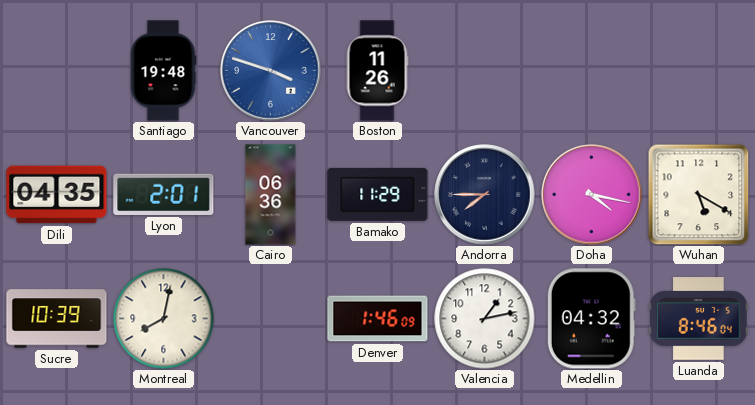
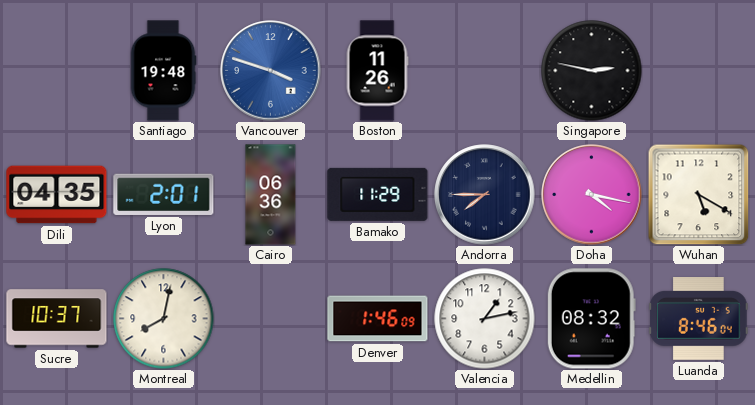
Singapore: none -> 2:47
Sucre: 10:39 -> 10:37
Medellin: 04:32 -> 08:32
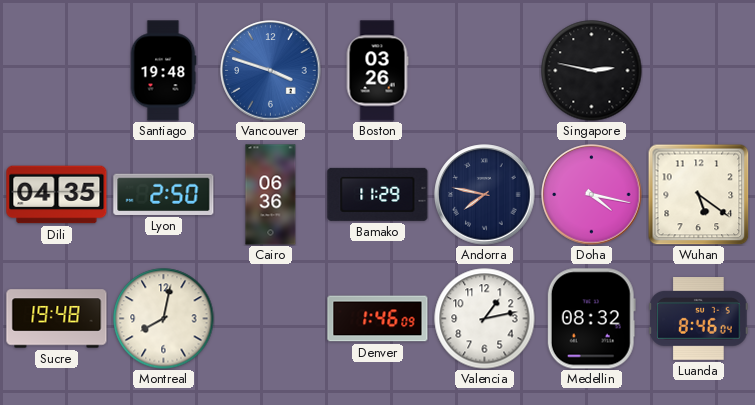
Boston: 11:26 -> 03:26
Lyon: 2:01 -> 2:50
Andorra: 7:45 -> 7:47
Wuhan: 5:20 -> 5:21
Sucre: 10:37 -> 19:48
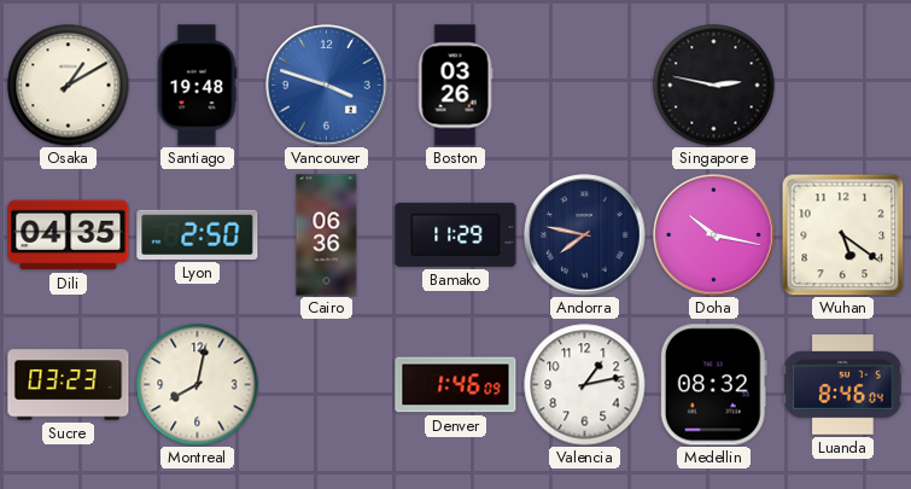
Osaka: none -> 1:10
Doha: 4:17 -> 10:17
Sucre: 19:48 -> 03:23
